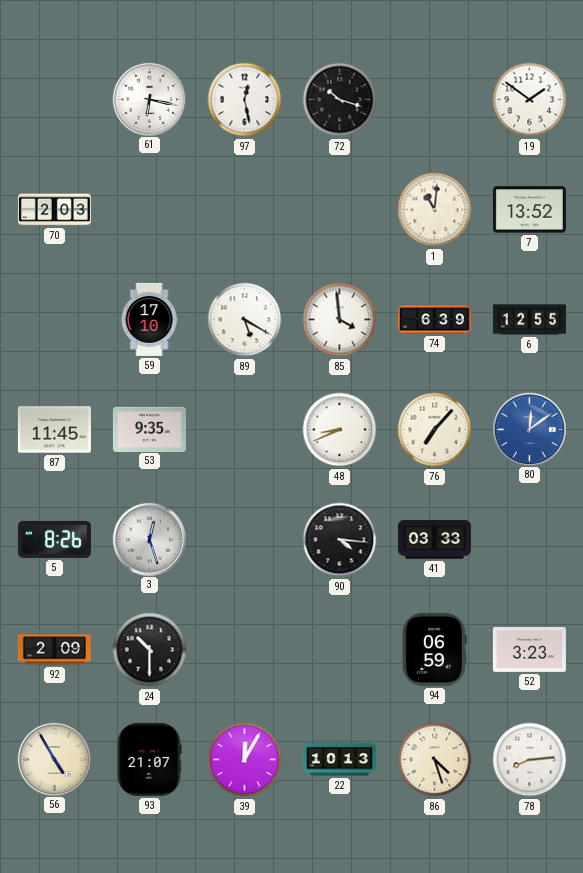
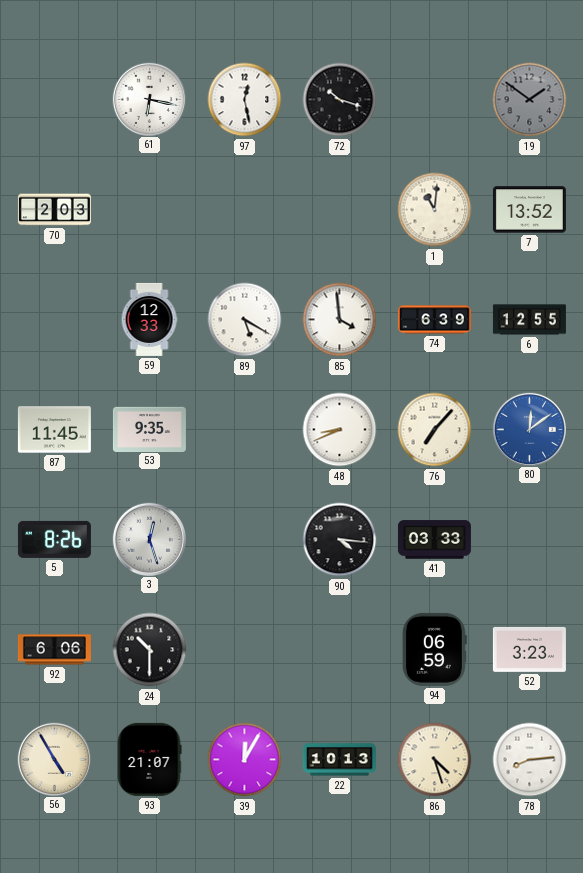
19 dial: white -> grey
59: 17:10 -> 12:33
92: 2:09 -> 6:06
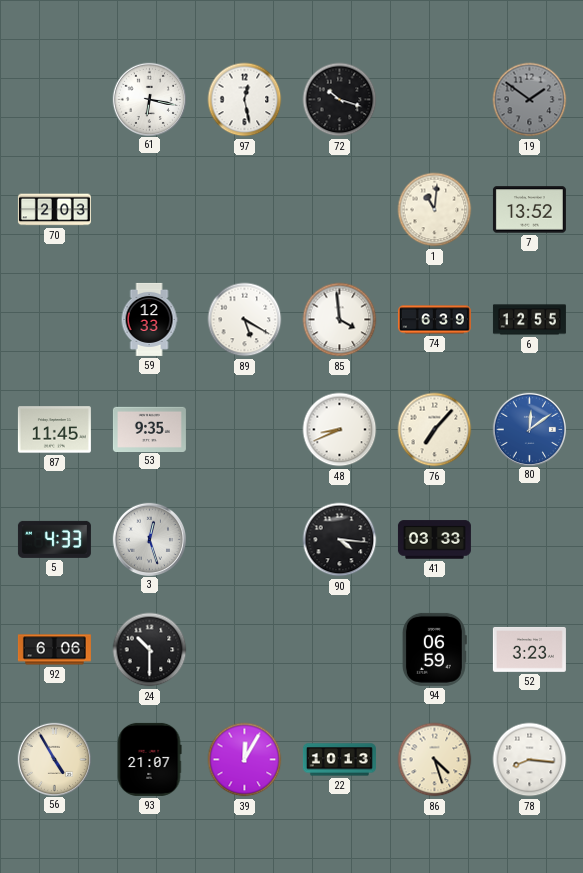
5: 8:26 -> 4:33
78: 8:14 -> 8:16
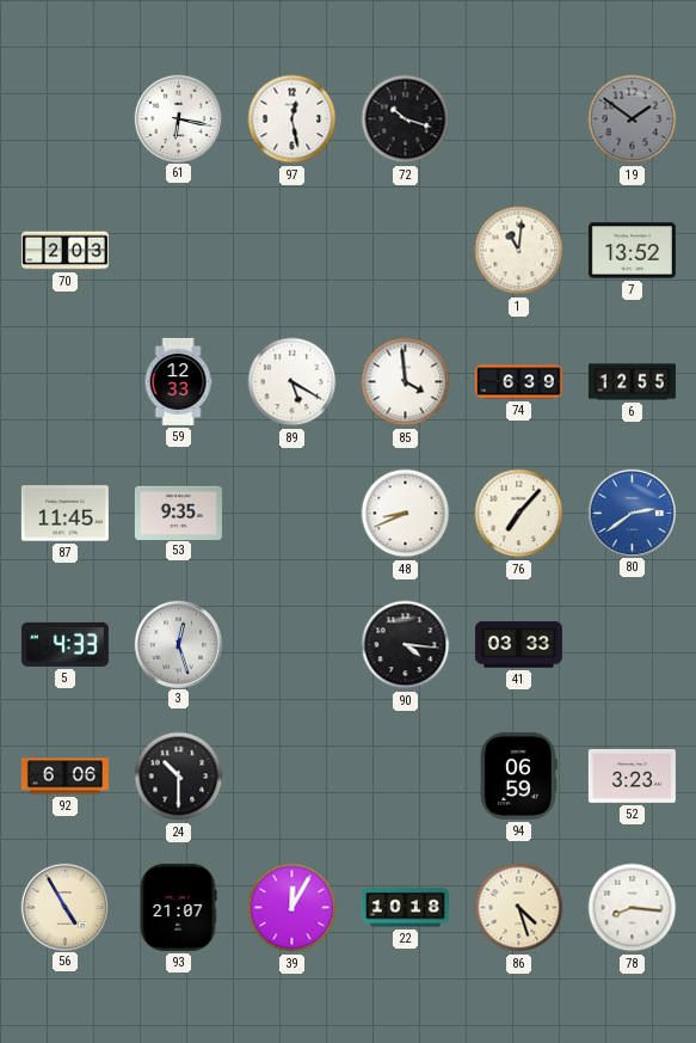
80: 12:09 -> 2:39
22: 10:13 -> 10:18
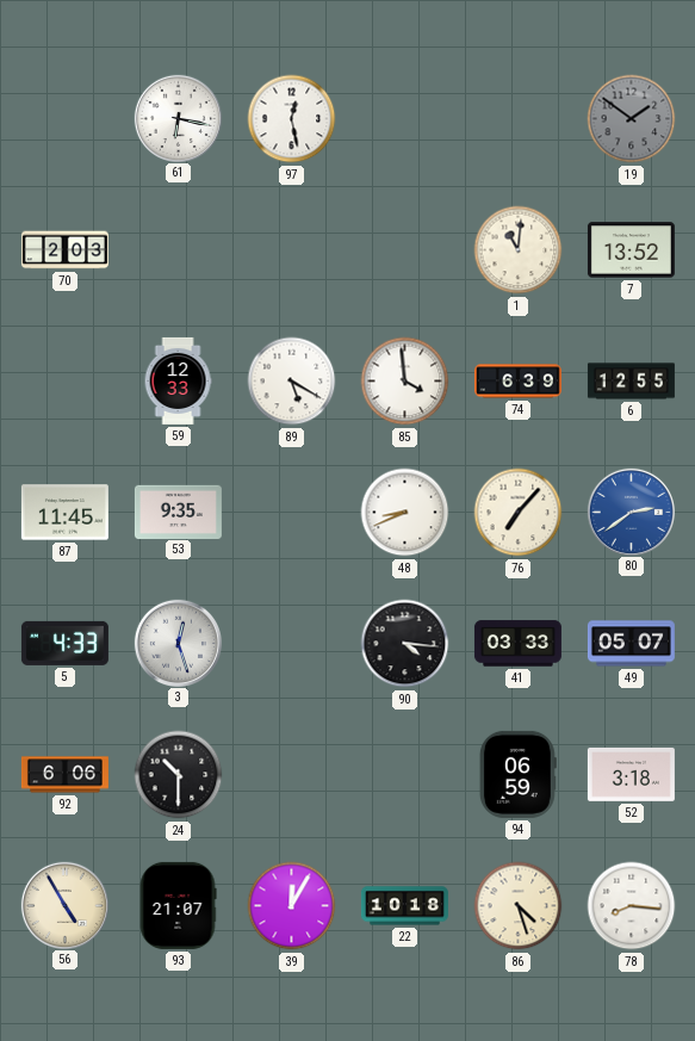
72: 10:18 -> none
49: none -> 05:07
52: 3:23 -> 3:18
